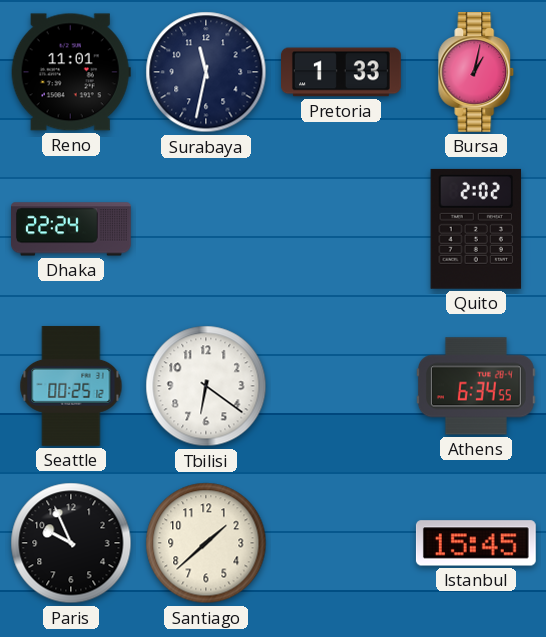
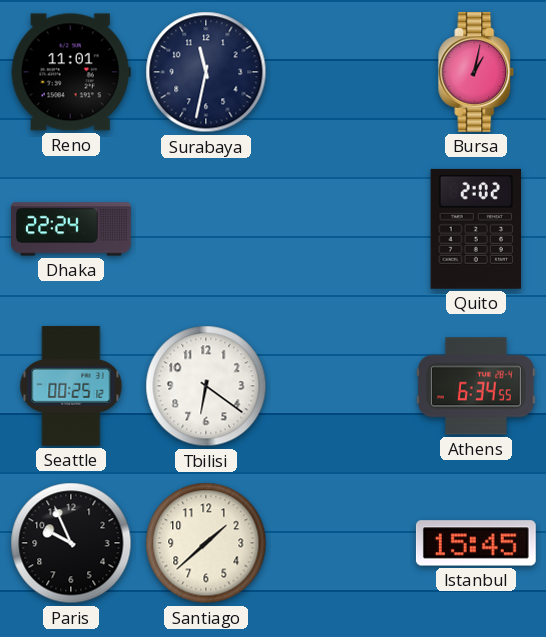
Pretoria: 1:33 -> none
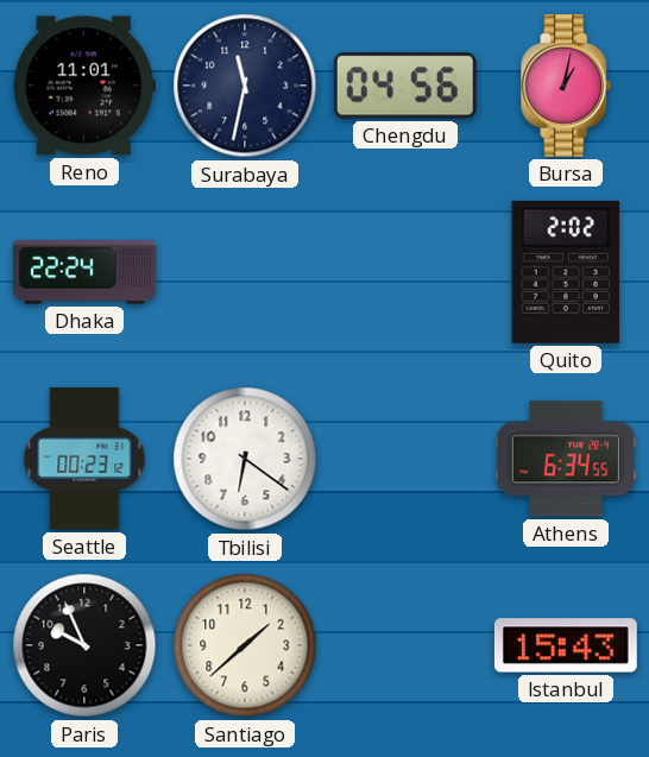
Chengdu: none -> 04:56
Seattle: 00:25 -> 00:23
Istanbul: 15:45 -> 15:43
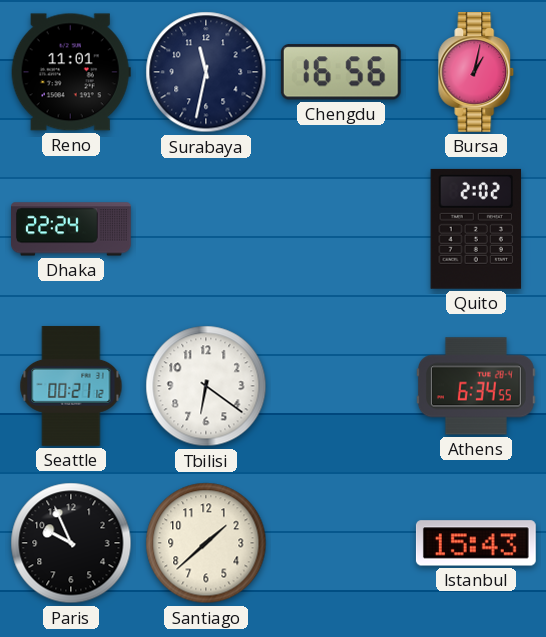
Chengdu: 04:56 -> 16:56
Seattle: 00:23 -> 00:21
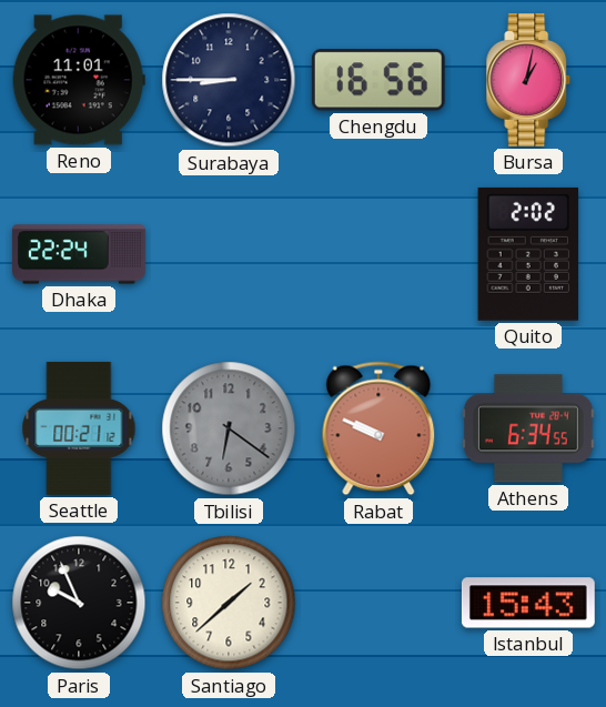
Surabaya: 11:32 -> 8:45
Tbilisi dial: white -> grey
Rabat: none -> 9:49
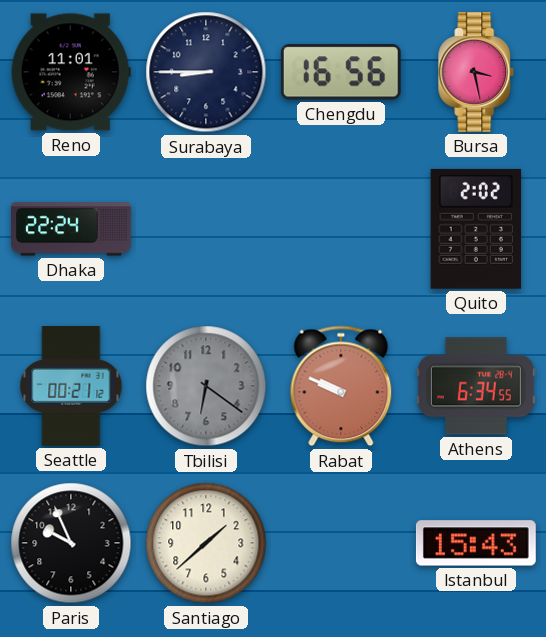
Bursa: 1:02 -> 3:28
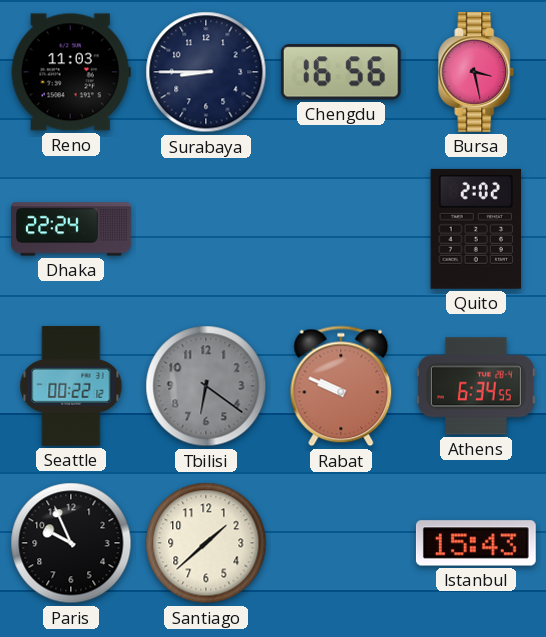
Reno: 11:01 -> 11:03
Seattle: 00:21 -> 00:22
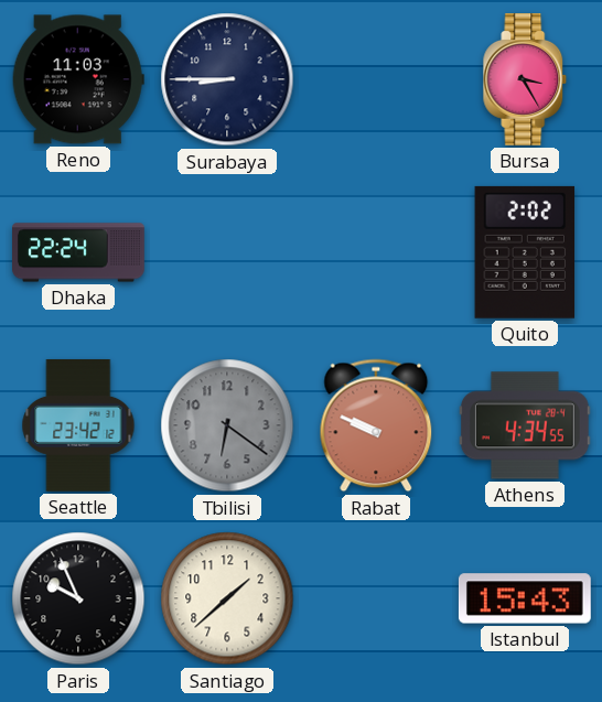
Chengdu: 16:56 -> none
Bursa: 3:28 -> 3:25
Seattle: 00:22 -> 23:42
Athens: 6:34 -> 4:34
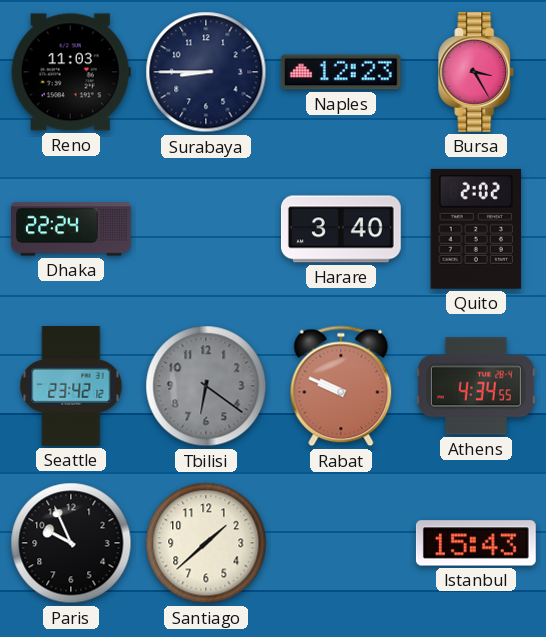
Naples: none -> 12:23
Harare: none -> 3:40
